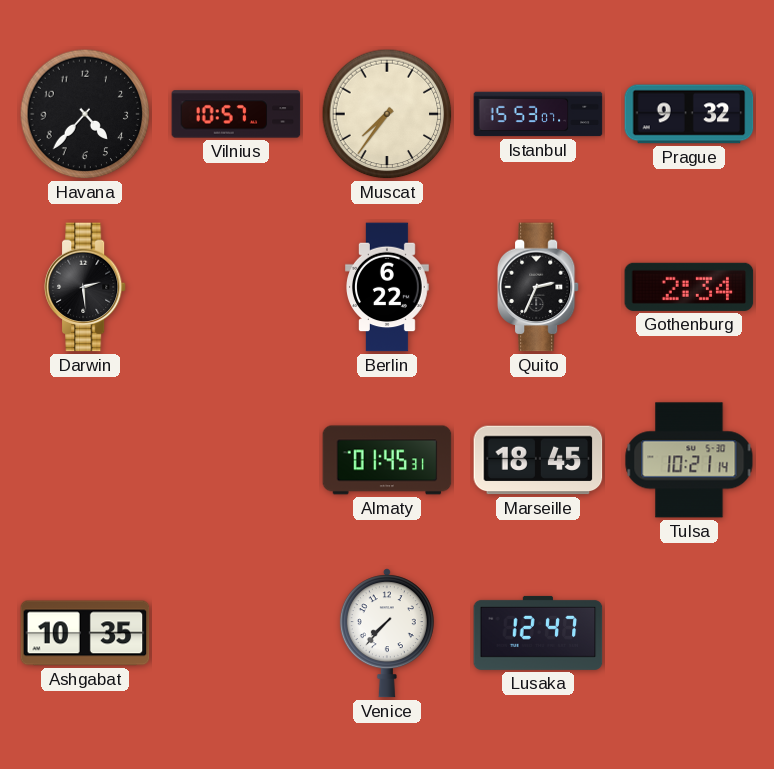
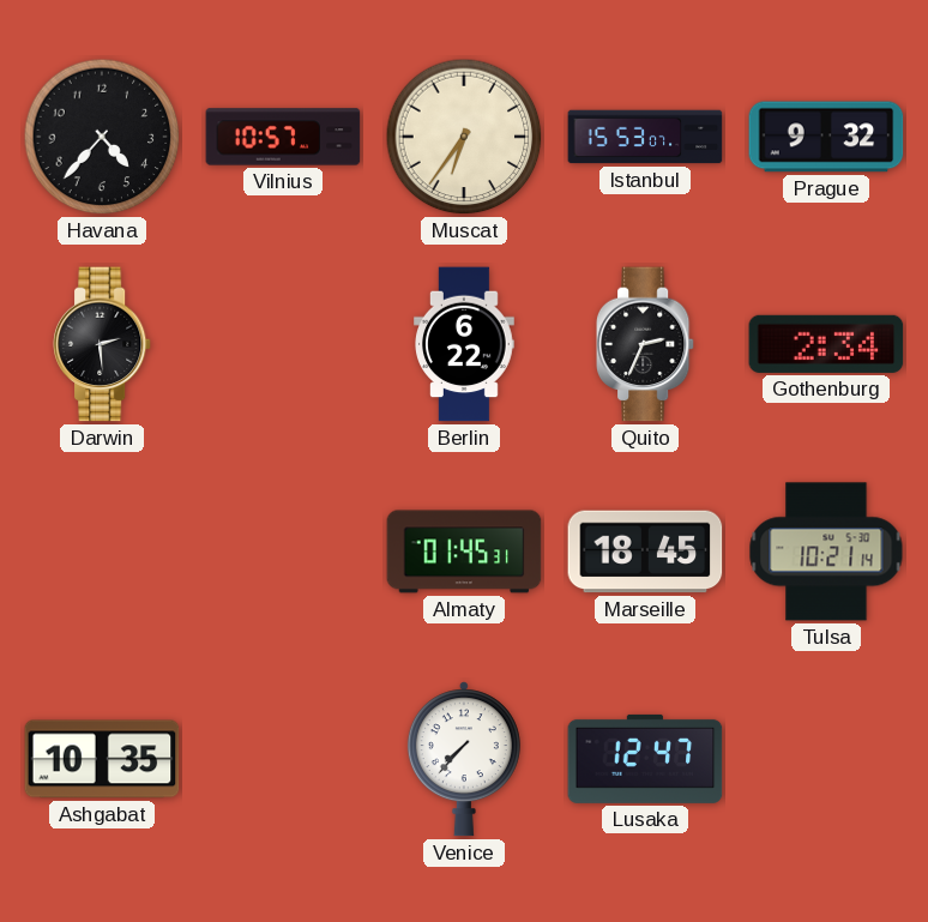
Muscat: 7:36 -> 6:36
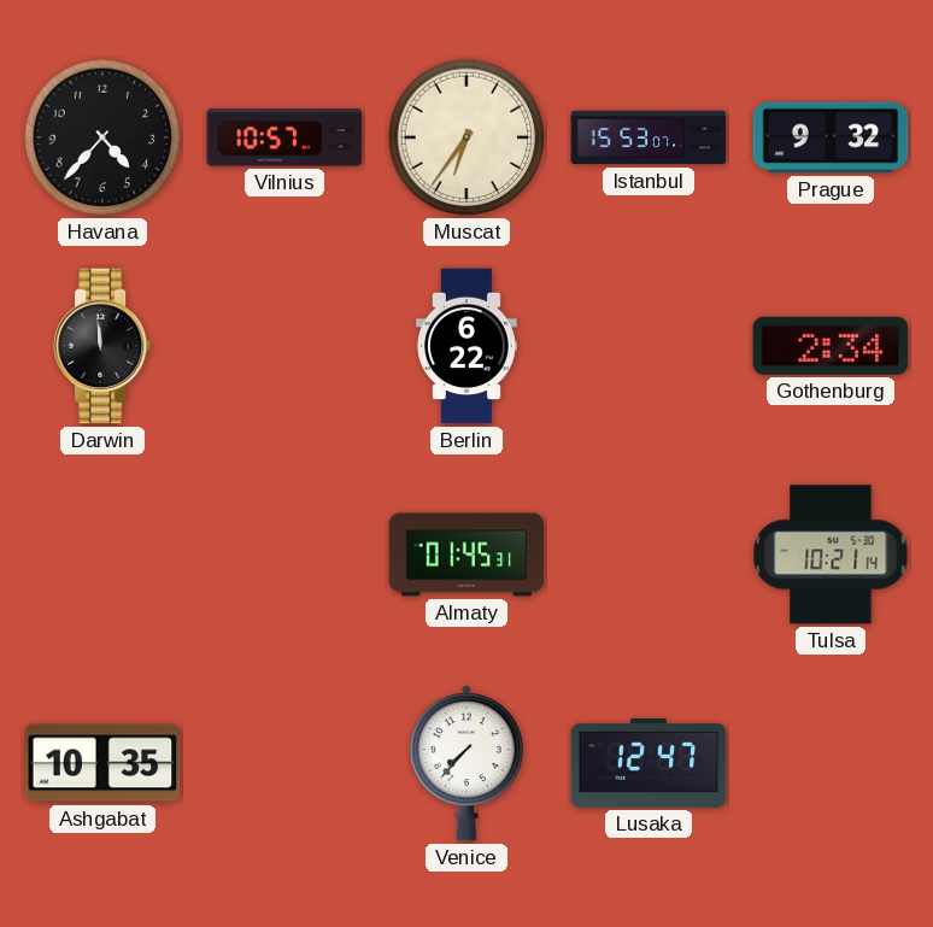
Darwin: 2:29 -> 11:59
Quito: 2:34 -> none
Marseille: 18:45 -> none
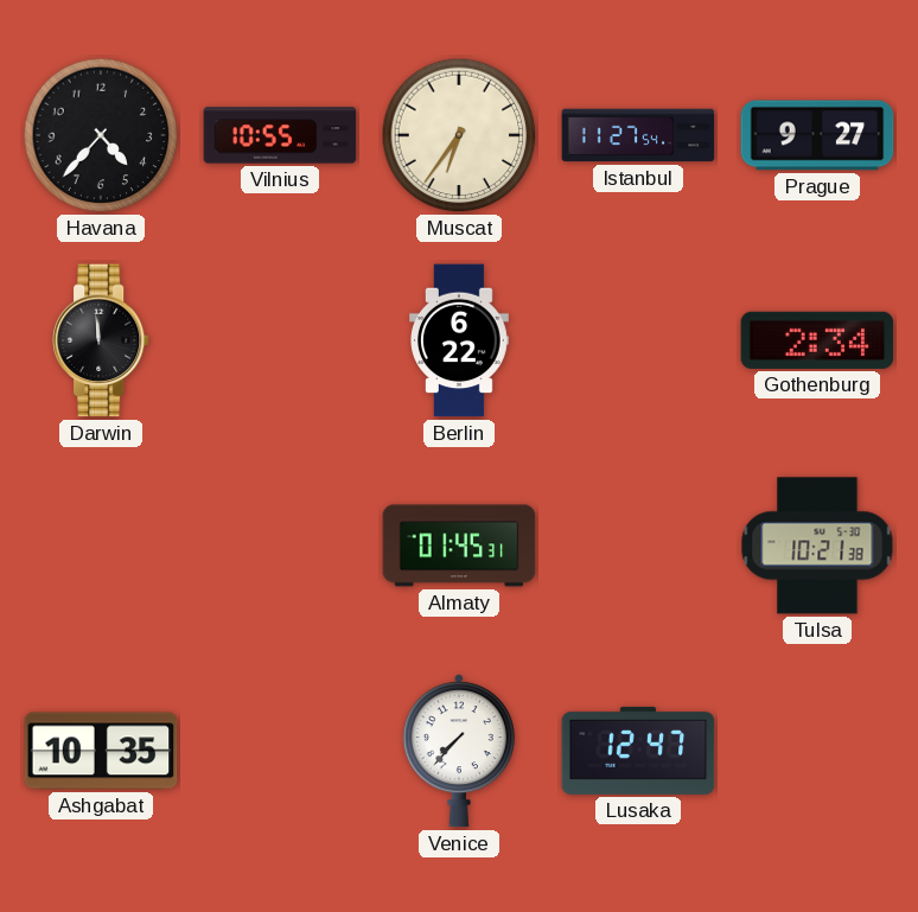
Vilnius: 10:57 -> 10:55
Istanbul: 15:53 -> 11:27
Prague: 9:32 -> 9:27
Tulsa: 10:21:14 -> 10:21:38
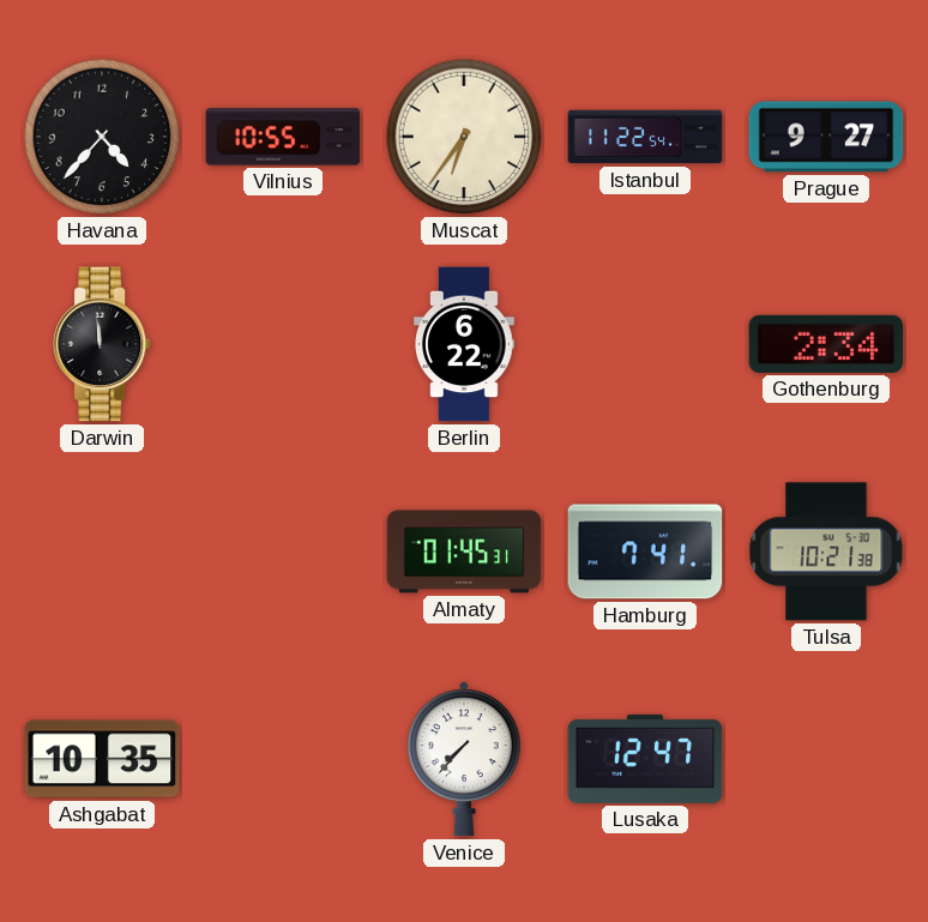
Istanbul: 11:27 -> 11:22
Hamburg: none -> 7:41
